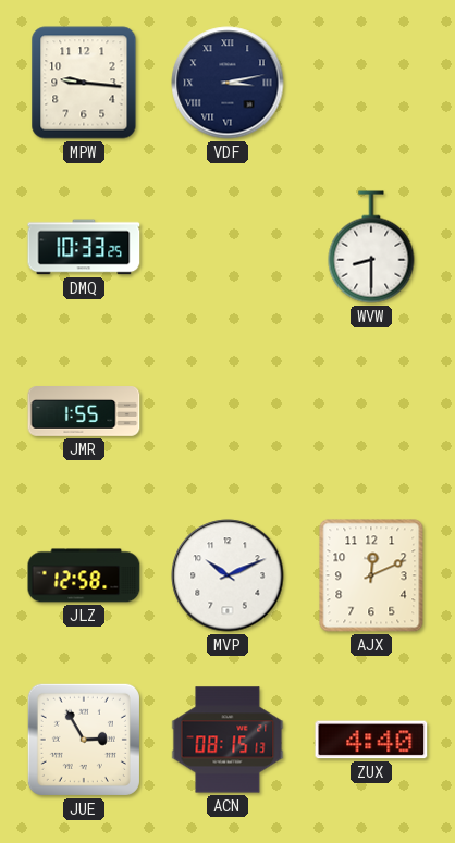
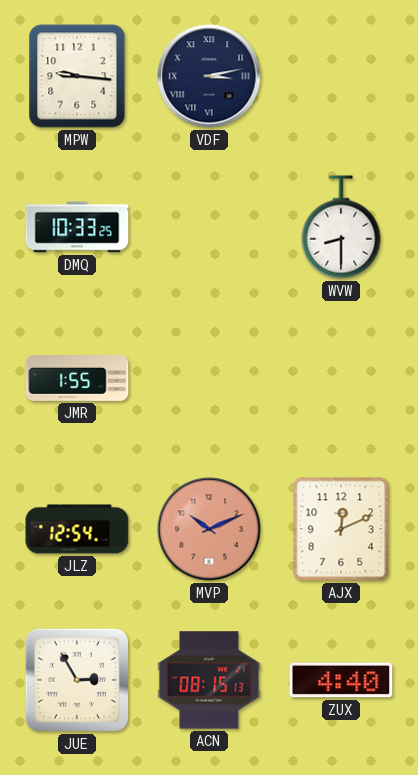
JLZ: 12:58 -> 12:54
MVP dial: white -> salmon
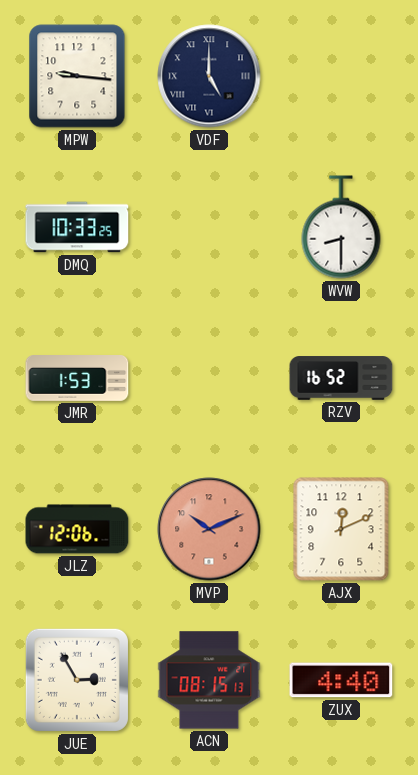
VDF: 3:13 -> 5:00
JMR: 1:55 -> 1:53
RZV: none -> 16:52
JLZ: 12:54 -> 12:06
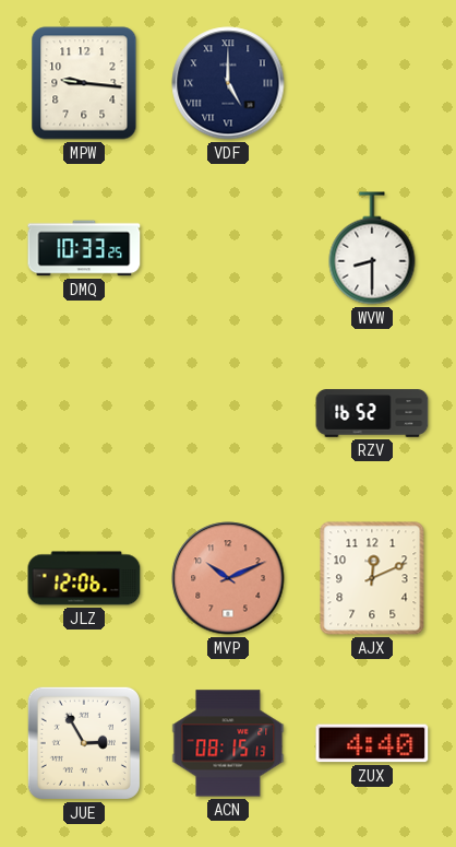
JMR: 1:53 -> none
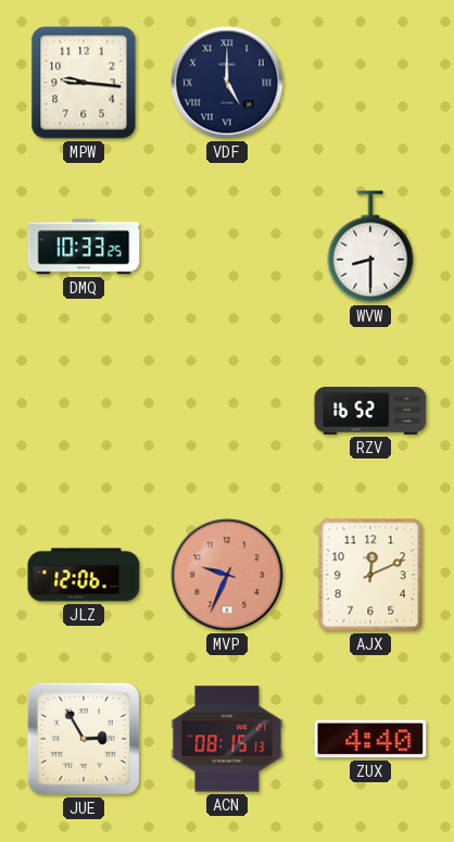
MVP: 10:11 -> 9:34
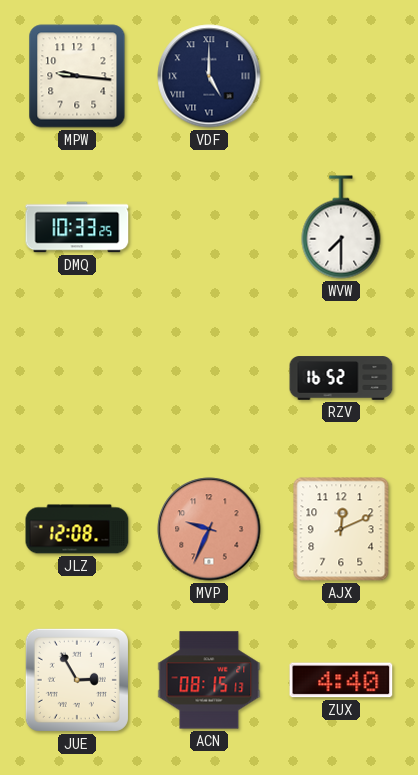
WVW: 8:30 -> 7:30
JLZ: 12:06 -> 12:08
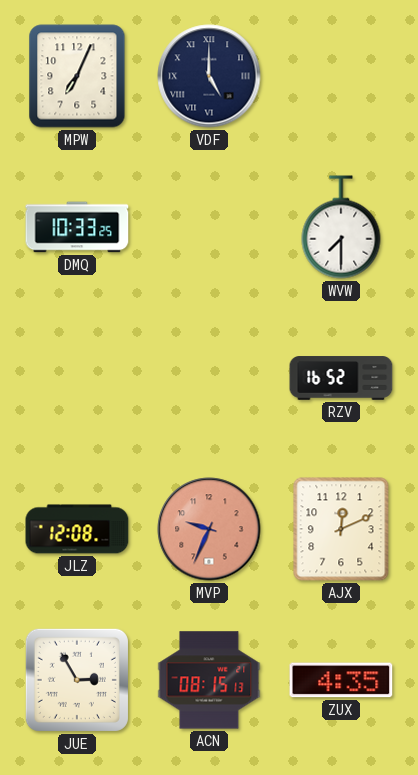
MPW: 9:16 -> 7:04
ZUX: 4:40 -> 4:35
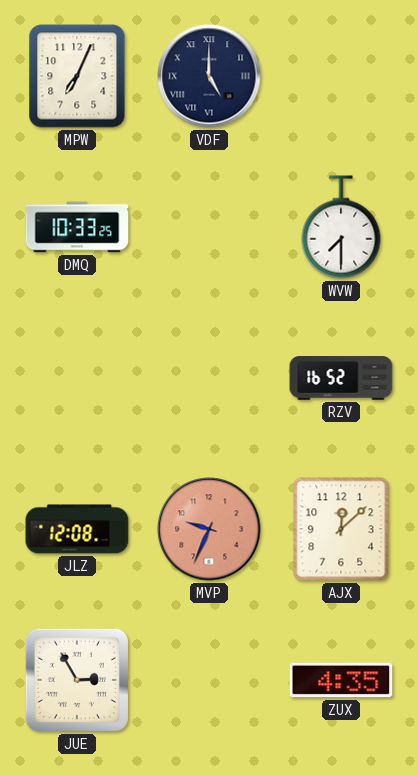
AJX: 12:11 -> 12:08
ACN: 08:15 -> none
